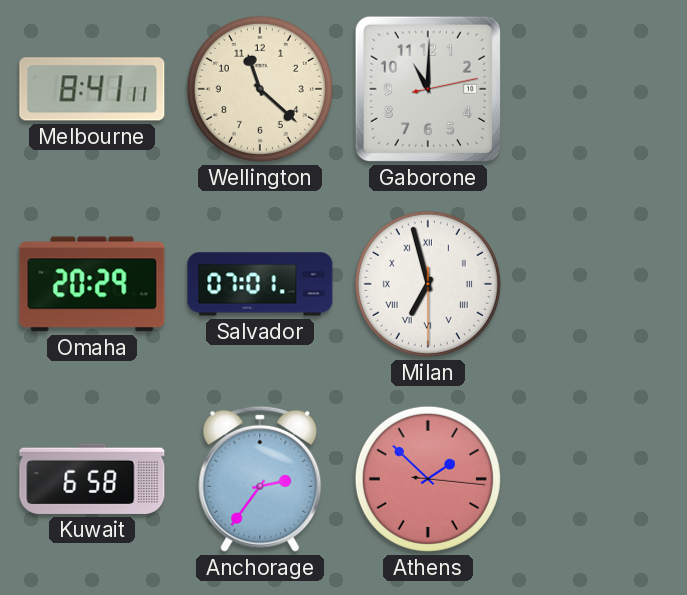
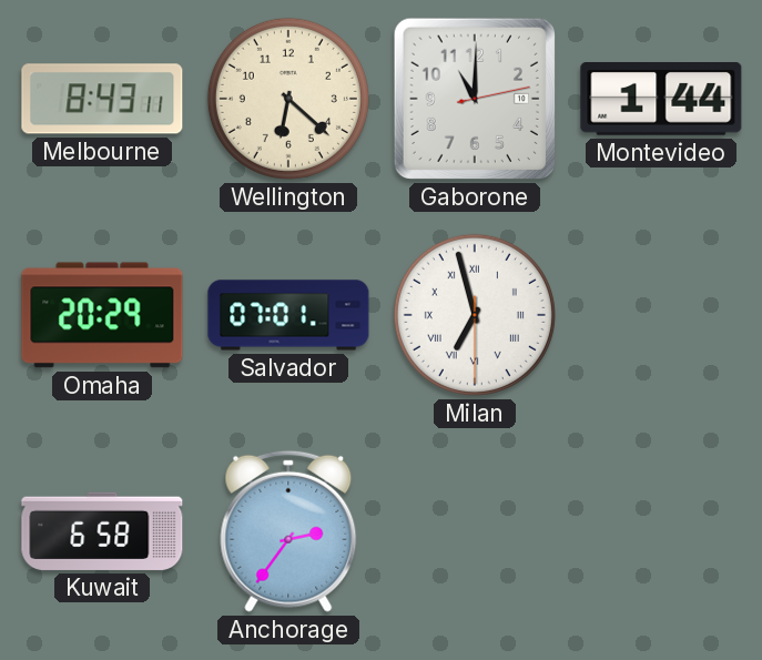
Melbourne: 8:41 -> 8:43
Wellington: 11:22 -> 6:22
Montevideo: none -> 1:44
Athens: 1:52 -> none
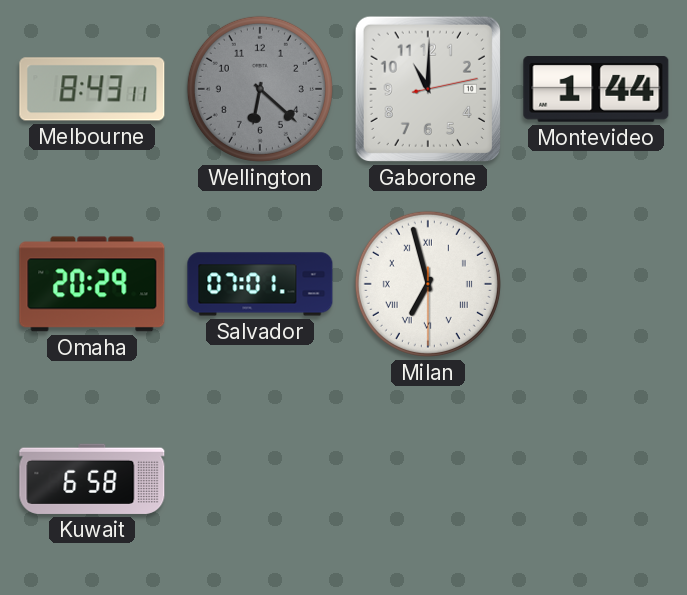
Wellington dial: cream -> grey
Anchorage: 2:36 -> none
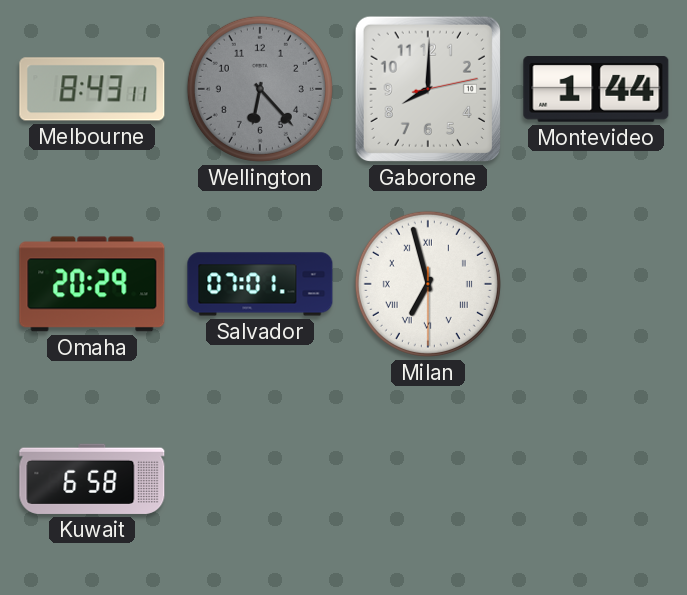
Wellington: 6:22 -> 6:23
Gaborone: 11:00 -> 8:00
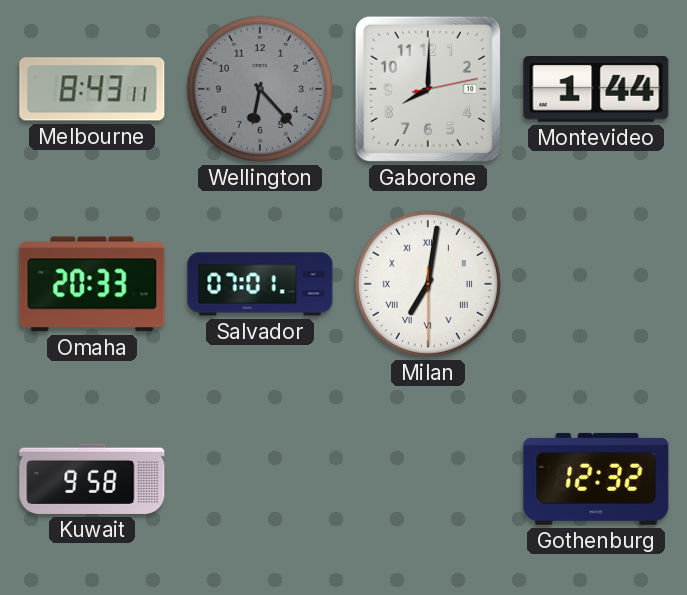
Omaha: 20:29 -> 20:33
Milan: 6:57 -> 7:01
Kuwait: 6:58 -> 9:58
Gothenburg: none -> 12:32
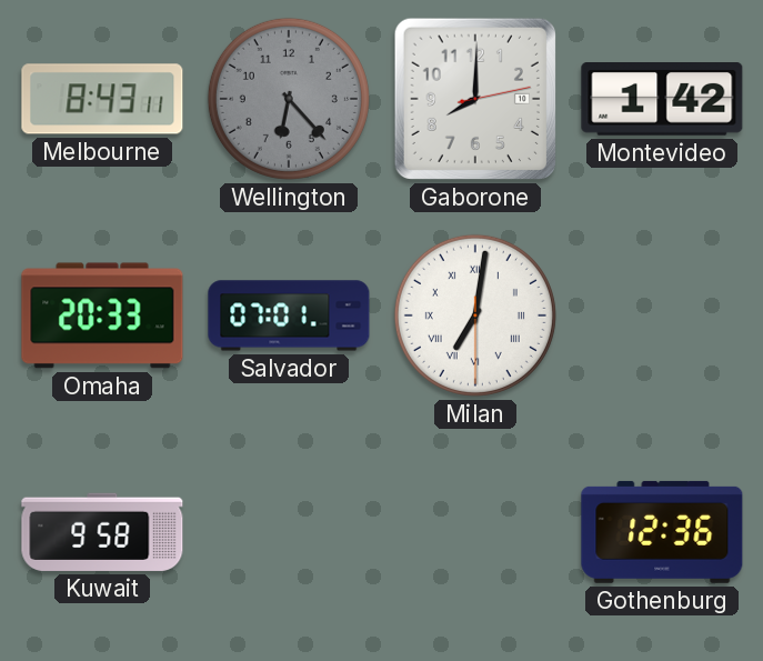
Montevideo: 1:44 -> 1:42
Gothenburg: 12:32 -> 12:36
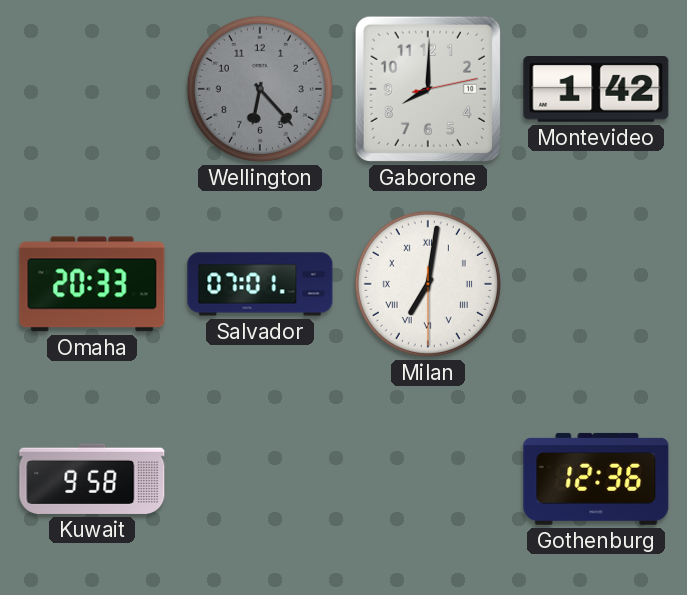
Melbourne: 8:43 -> none
